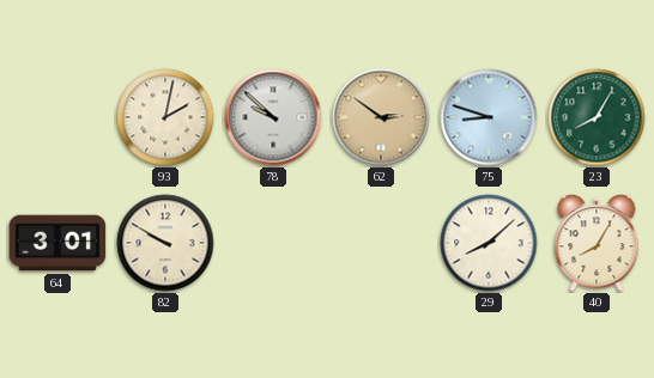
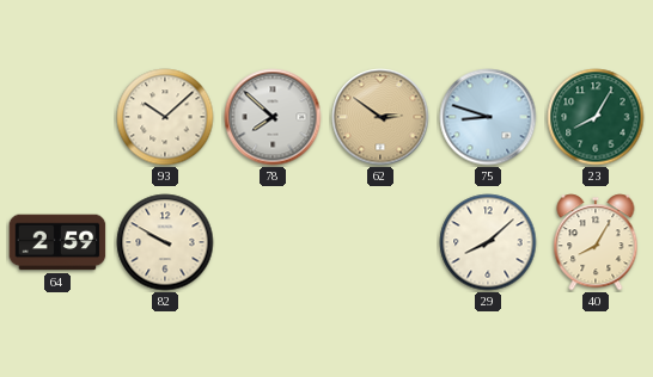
93: 2:02 -> 10:08
78: 9:52 -> 7:52
64: 3:01 -> 2:59
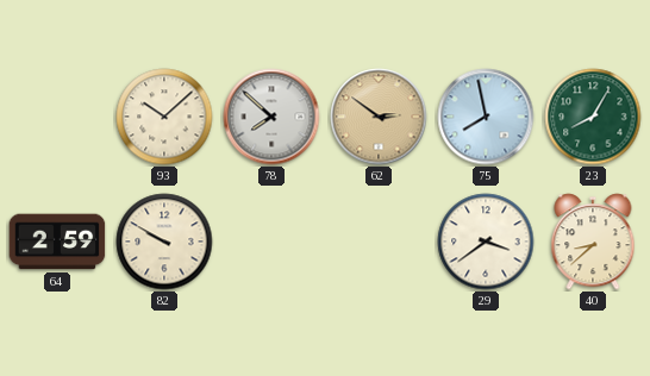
75: 8:48 -> 7:58
29: 8:08 -> 3:39
40: 8:05 -> 8:38
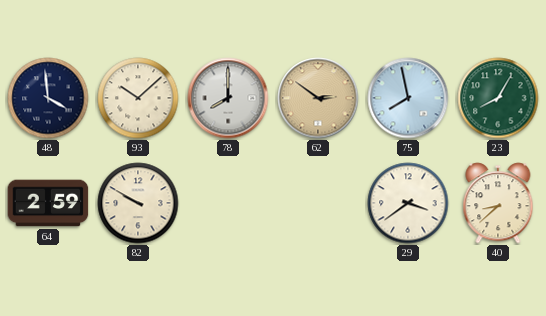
48: none -> 3:59
78: 7:52 -> 8:00
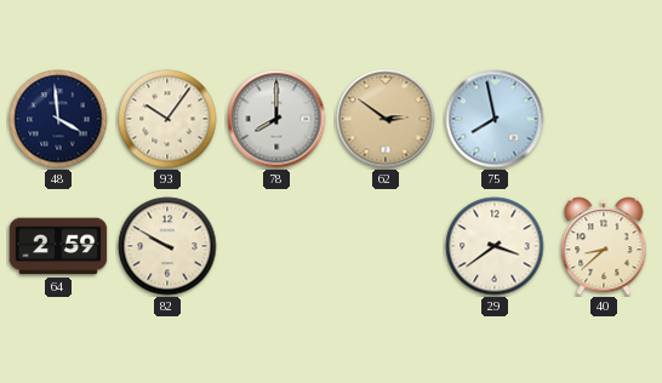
93: 10:08 -> 10:06
23: 8:05 -> none
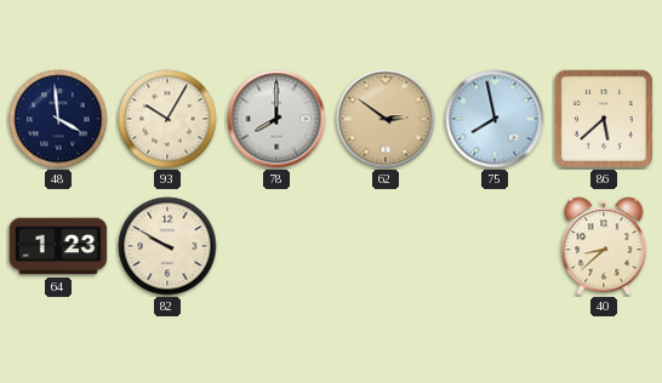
93: 10:06 -> 10:05
86: none -> 5:38
64: 2:59 -> 1:23
29: 3:39 -> none
